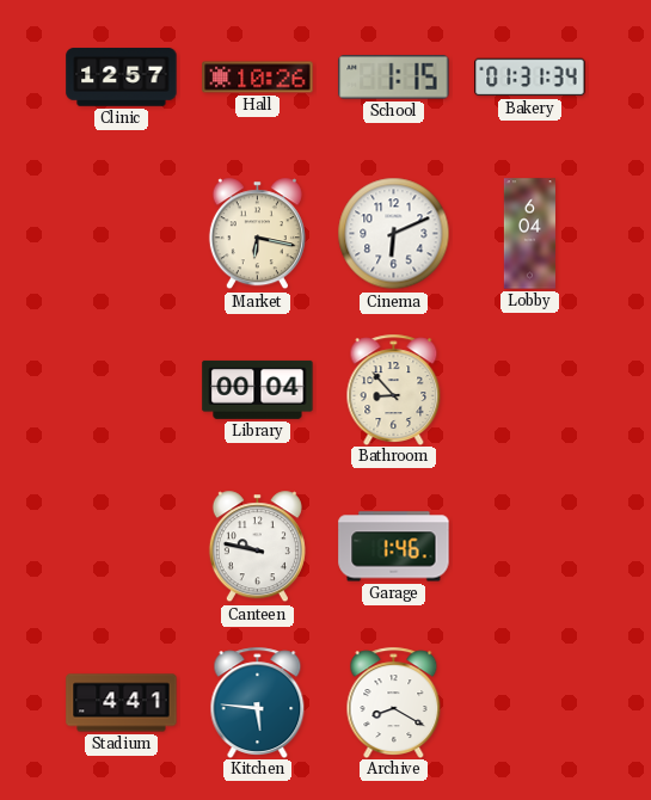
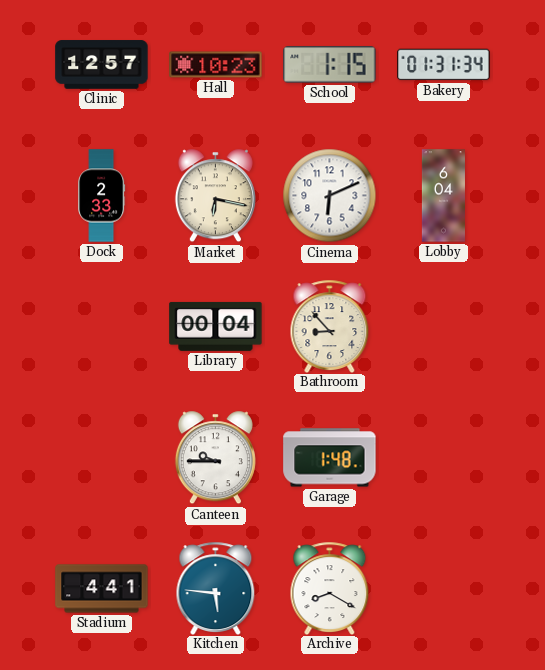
Hall: 10:26 -> 10:23
Dock: none -> 2:33
Canteen: 9:47 -> 9:45
Garage: 1:46 -> 1:48
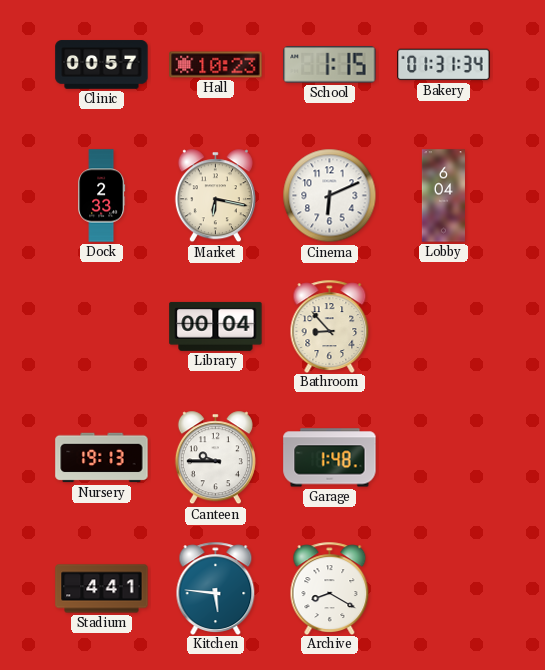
Clinic: 12:57 -> 00:57
Nursery: none -> 19:13
